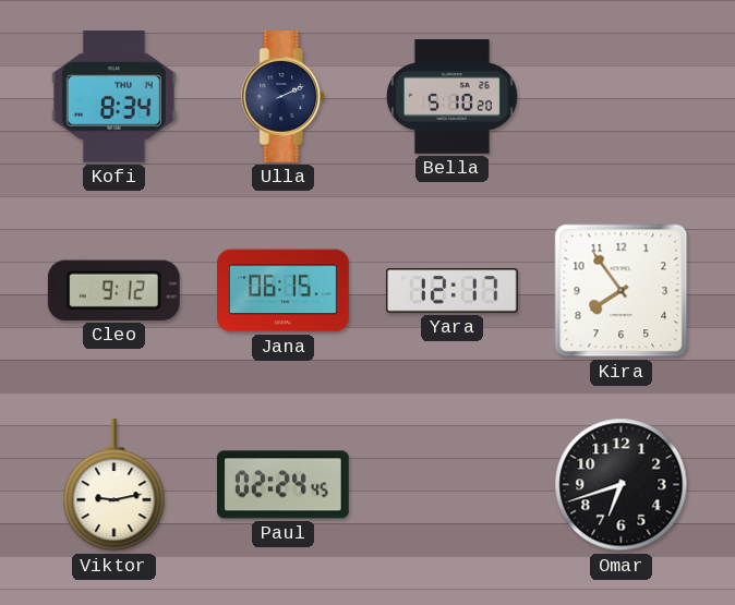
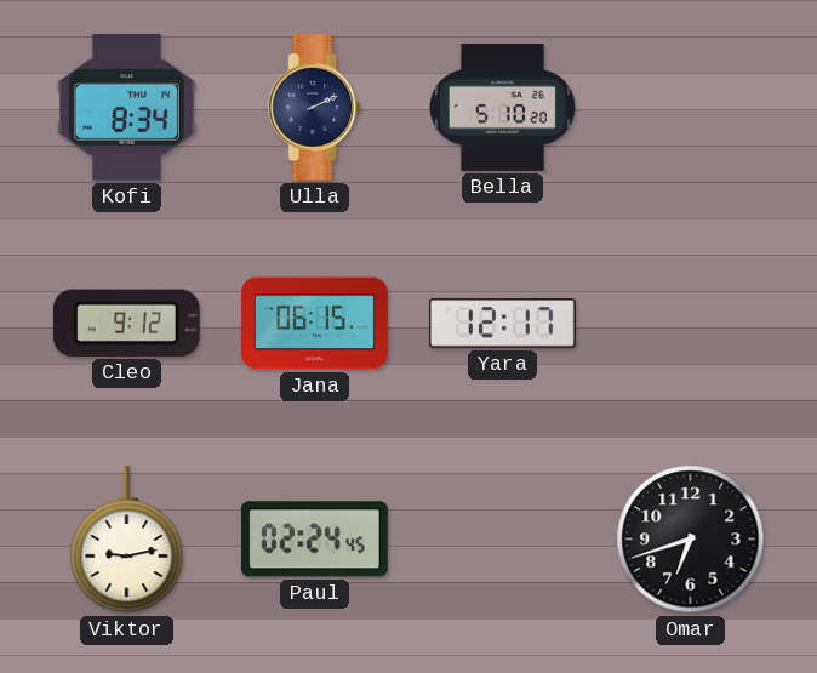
Kira: 7:54 -> none
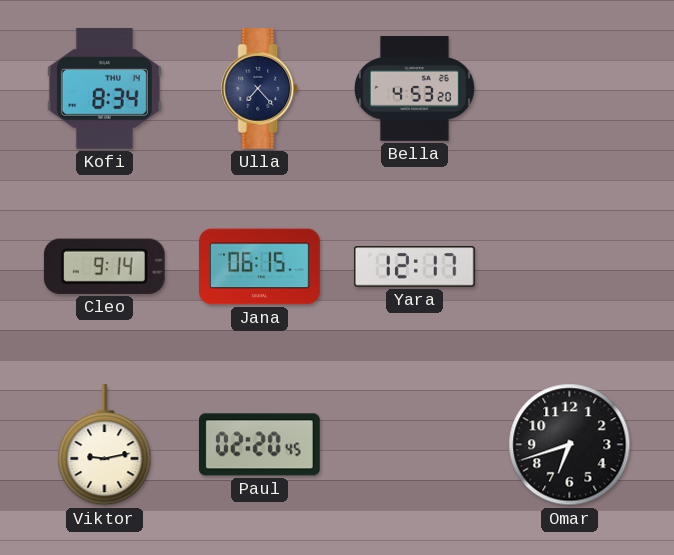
Ulla: 2:11 -> 7:23
Bella: 5:10 -> 4:53
Cleo: 9:12 -> 9:14
Paul: 02:24 -> 02:20
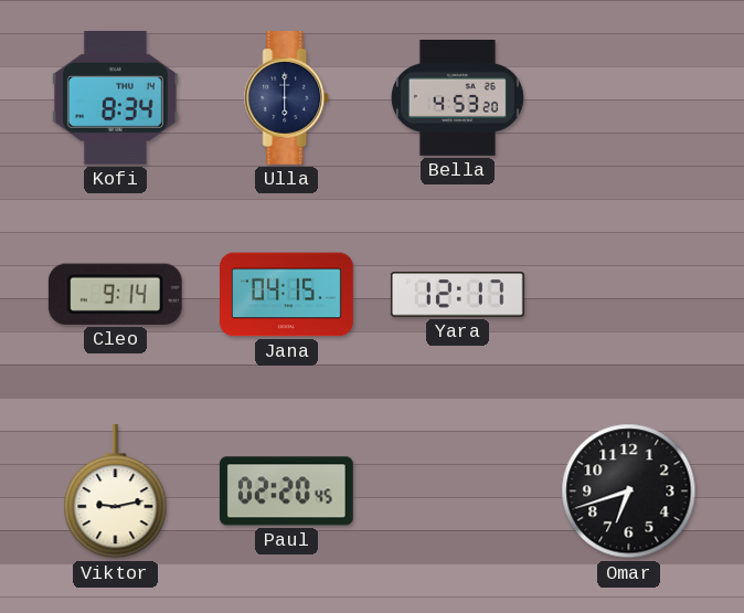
Ulla: 7:23 -> 6:00
Jana: 06:15 -> 04:15
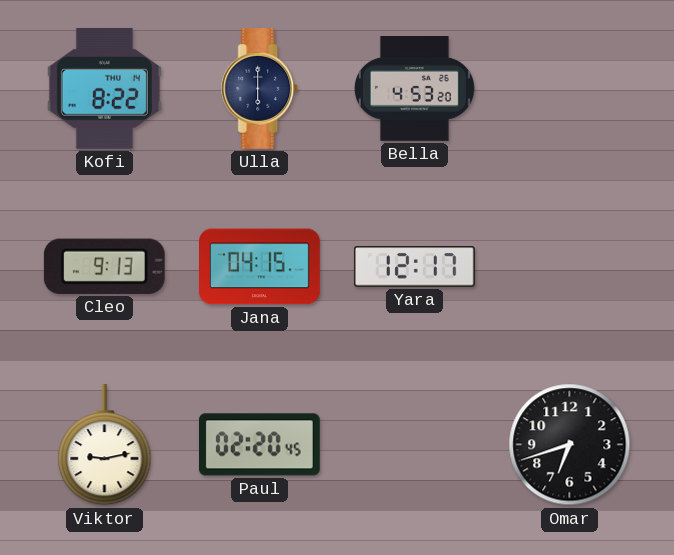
Kofi: 8:34 -> 8:22
Cleo: 9:14 -> 9:13
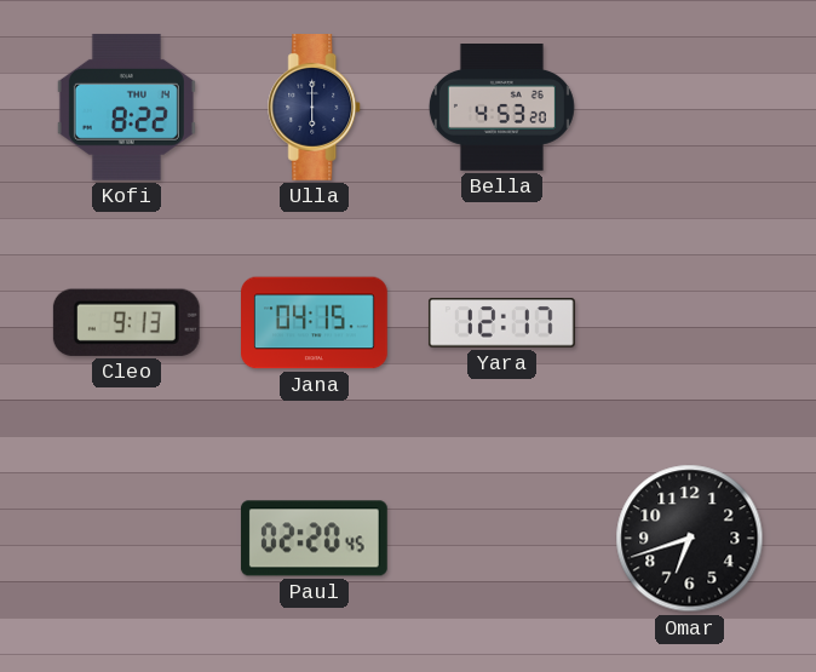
Viktor: 9:13 -> none
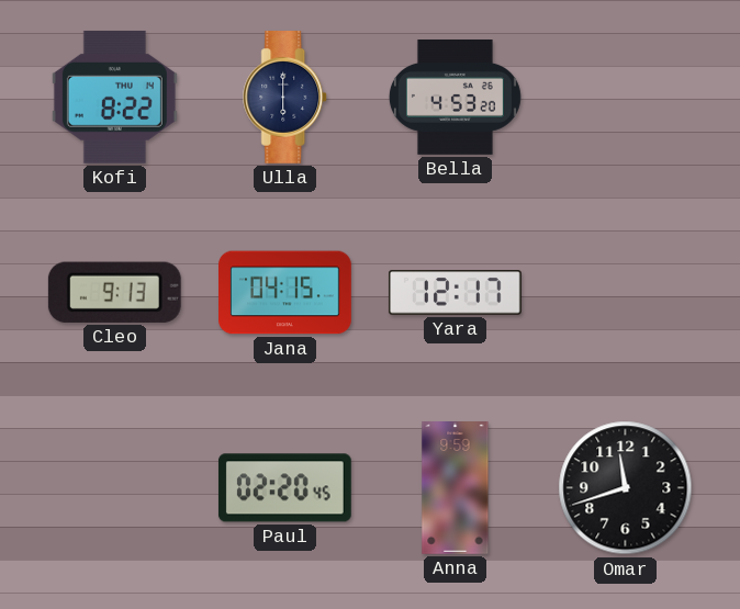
Anna: none -> 9:59
Omar: 6:42 -> 11:42
